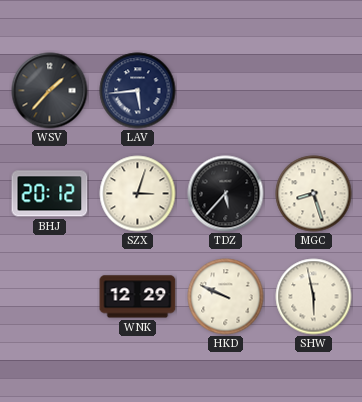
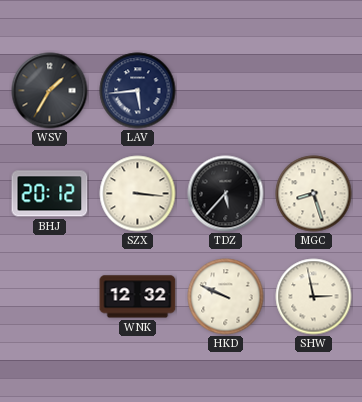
WSV: 1:37 -> 1:35
SZX: 3:03 -> 3:16
WNK: 12:29 -> 12:32
SHW: 5:58 -> 2:58
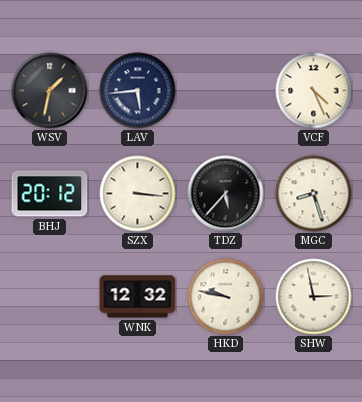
WSV: 1:35 -> 1:32
VCF: none -> 4:26
HKD: 9:49 -> 9:47
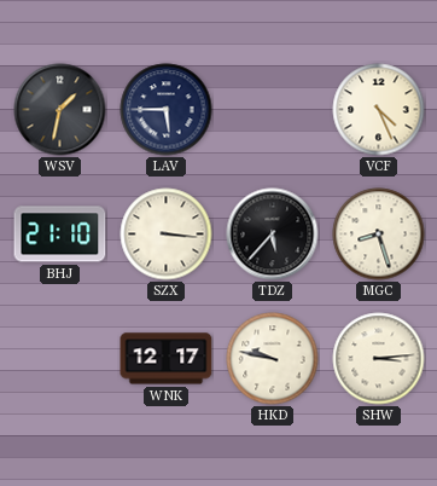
LAV: 5:44 -> 5:45
BHJ: 20:12 -> 21:10
WNK: 12:32 -> 12:17
SHW: 2:58 -> 3:14
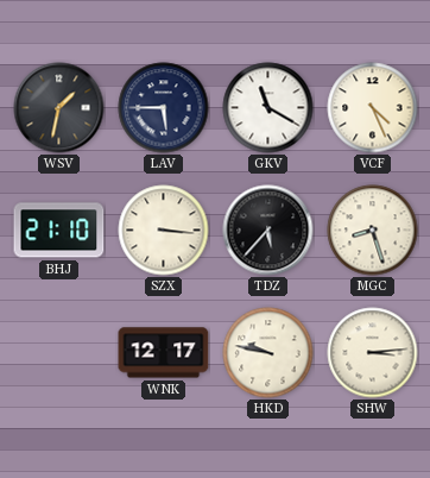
GKV: none -> 11:20
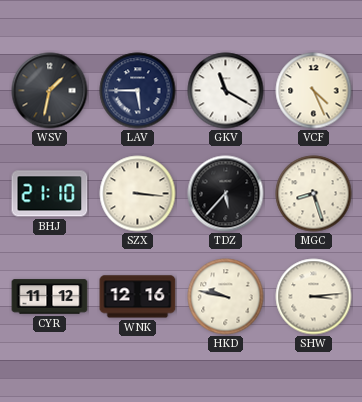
CYR: none -> 11:12
WNK: 12:17 -> 12:16
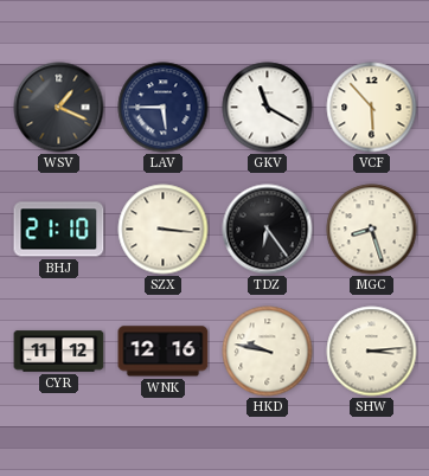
WSV: 1:32 -> 1:19
VCF: 4:26 -> 5:53
TDZ: 5:37 -> 6:24
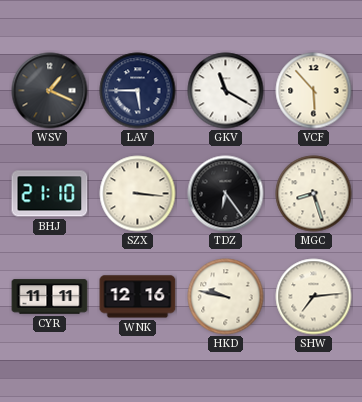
CYR: 11:12 -> 11:11
SHW: 3:14 -> 7:14
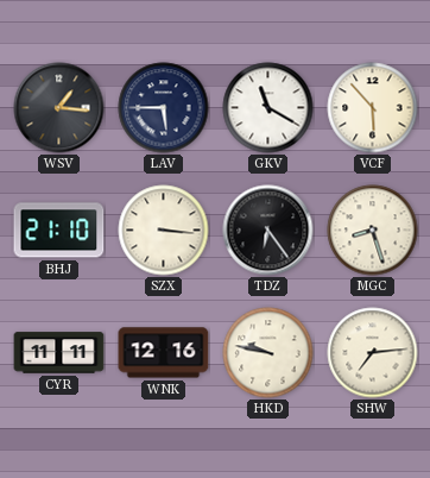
WSV: 1:19 -> 1:16
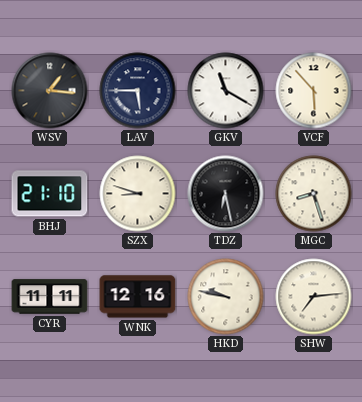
SZX: 3:16 -> 8:48
TDZ: 6:24 -> 6:28
